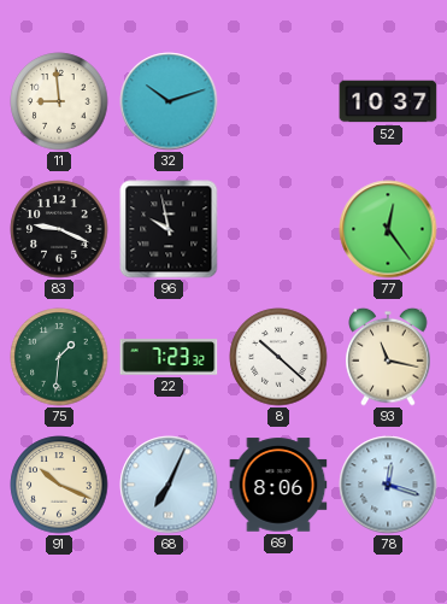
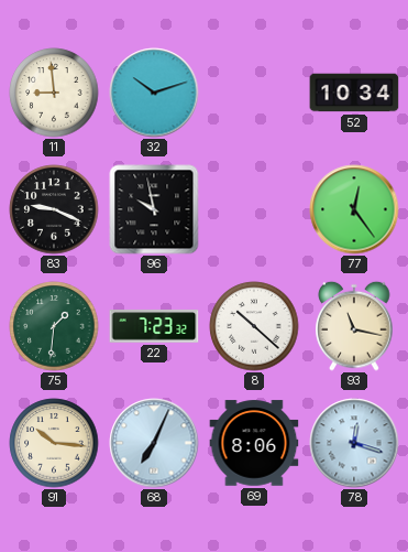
52: 10:37 -> 10:34
91: 10:19 -> 10:16
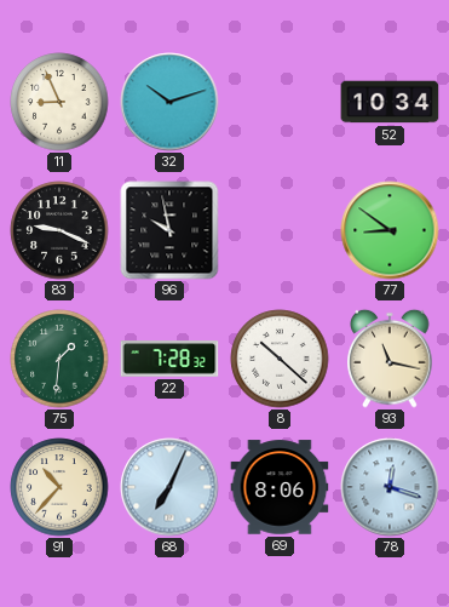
11: 8:59 -> 8:56
77: 12:24 -> 8:51
22: 7:23 -> 7:28
91: 10:16 -> 10:37
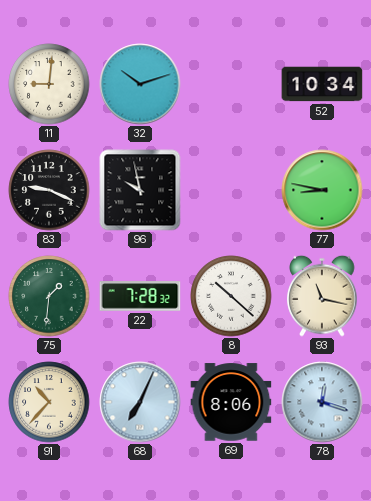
11: 8:56 -> 9:01
77: 8:51 -> 8:47
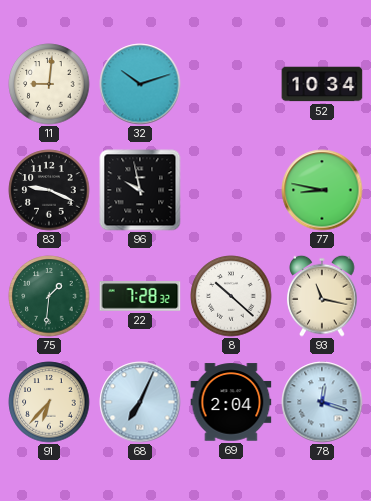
91: 10:37 -> 6:37
69: 8:06 -> 2:04
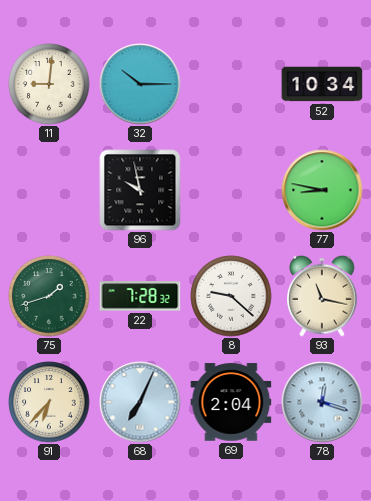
32: 10:12 -> 10:15
83: 9:19 -> none
75: 1:31 -> 1:42
8: 10:22 -> 9:22
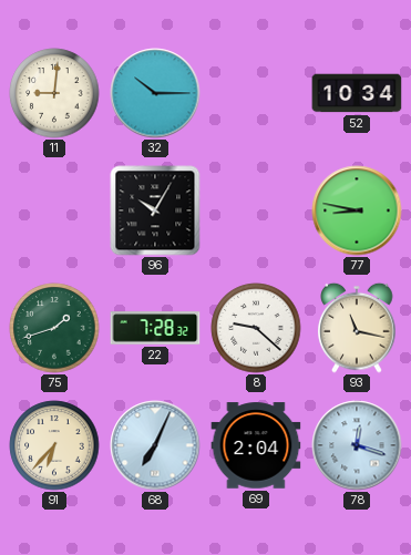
96: 9:58 -> 10:05
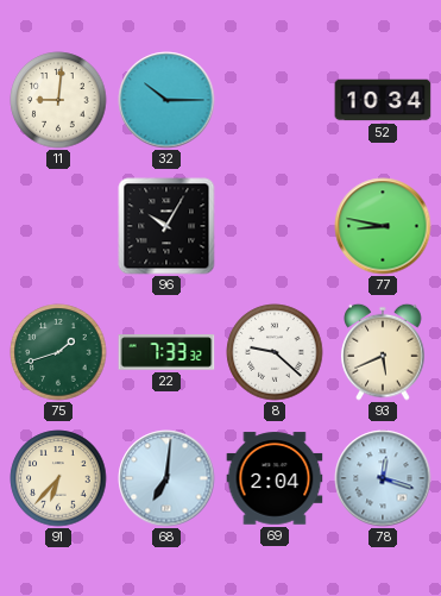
22: 7:28 -> 7:33
93: 11:17 -> 5:41
68: 7:04 -> 7:01
